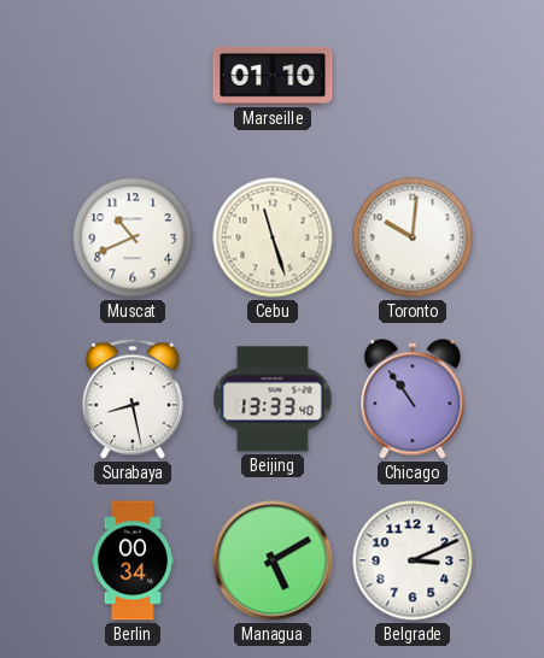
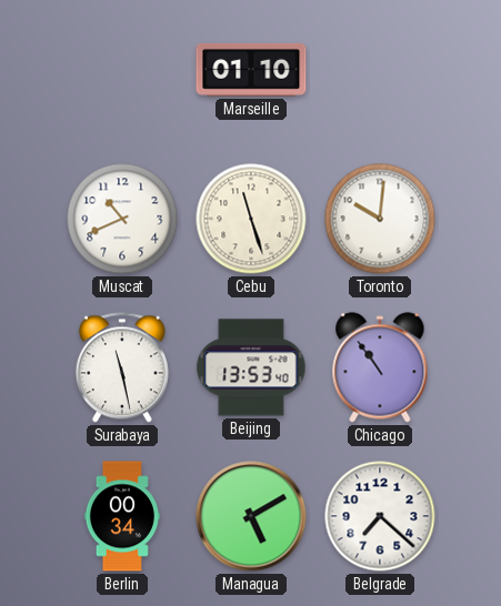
Surabaya: 8:28 -> 11:28
Beijing: 13:33 -> 13:53
Belgrade: 3:11 -> 7:22
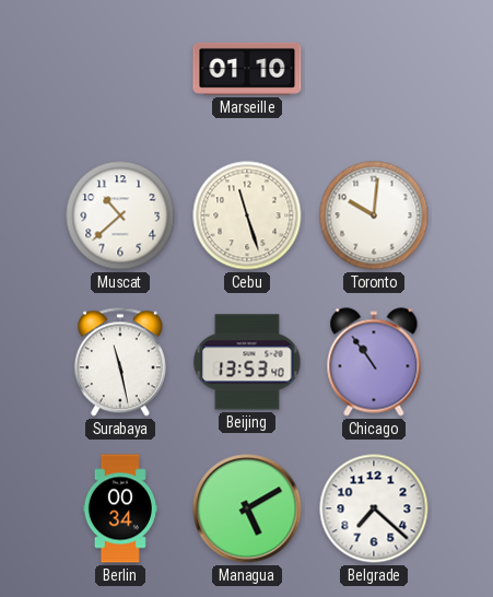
Muscat: 10:41 -> 10:38
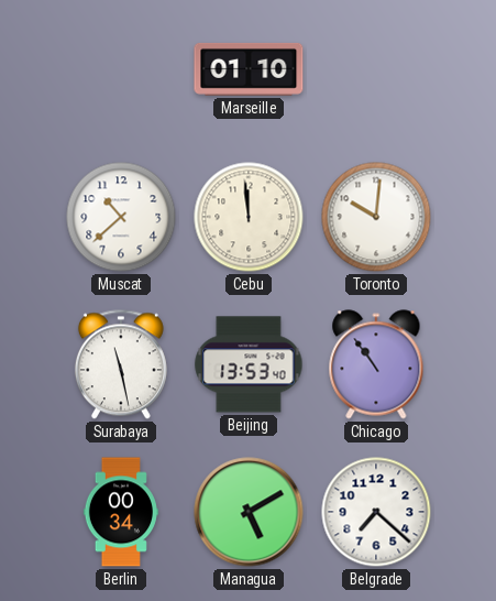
Cebu: 11:27 -> 11:59
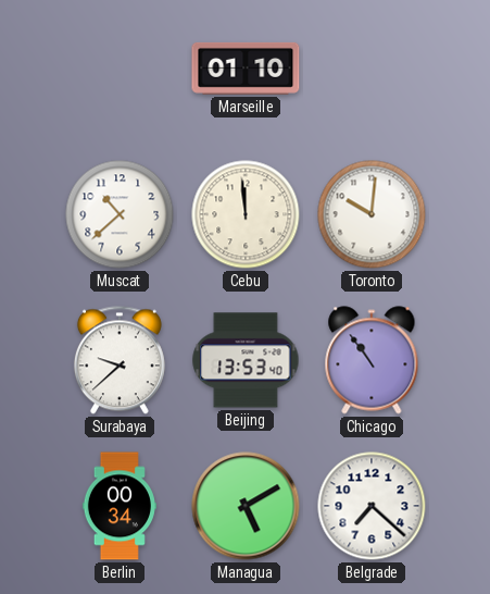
Surabaya: 11:28 -> 9:38
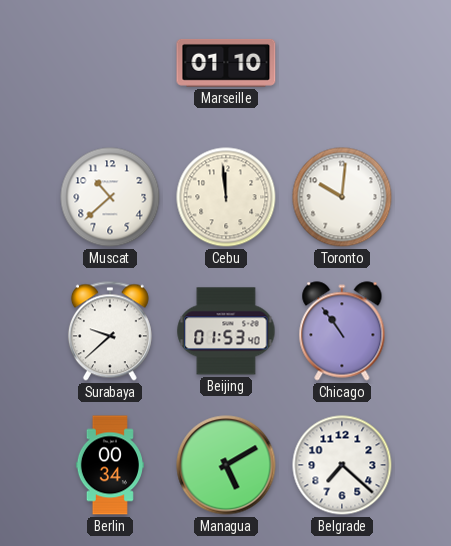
Beijing: 13:53 -> 01:53
